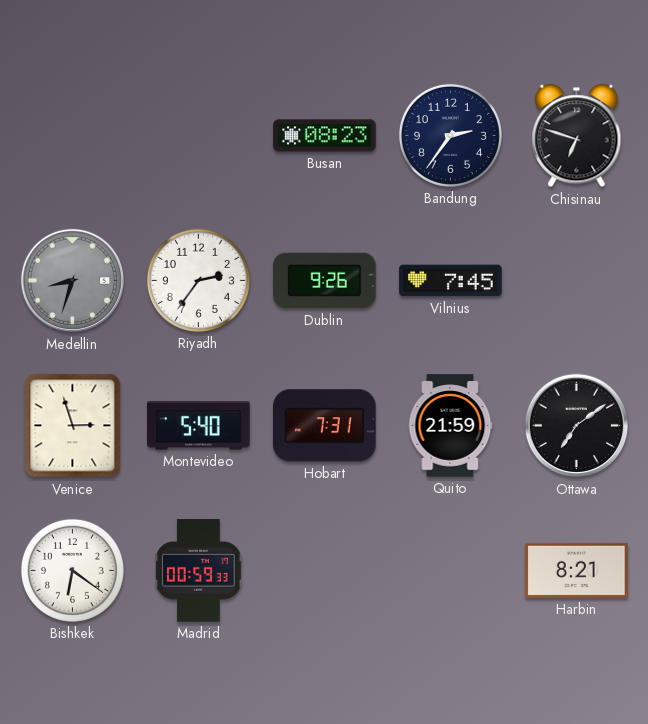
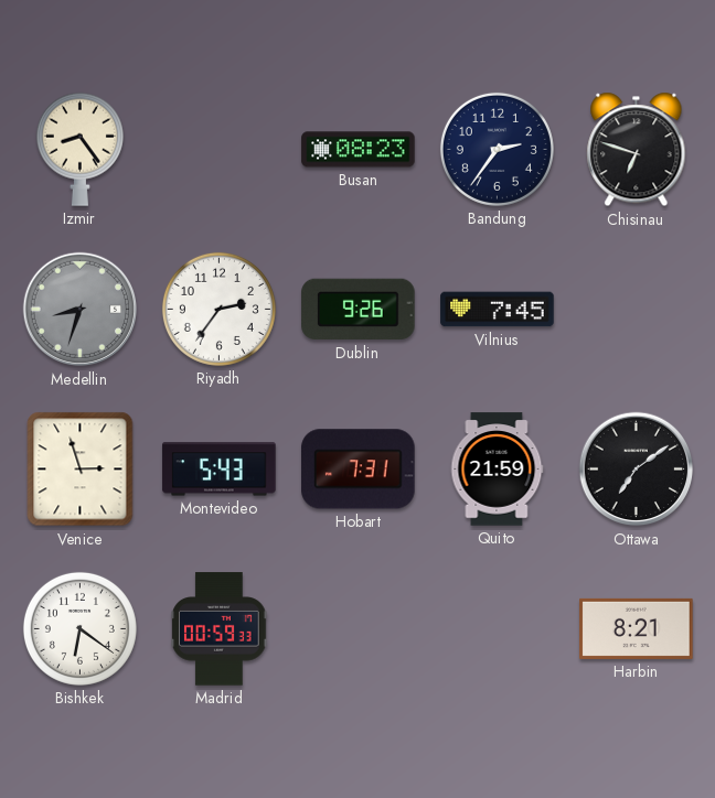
Izmir: none -> 8:24
Montevideo: 5:40 -> 5:43
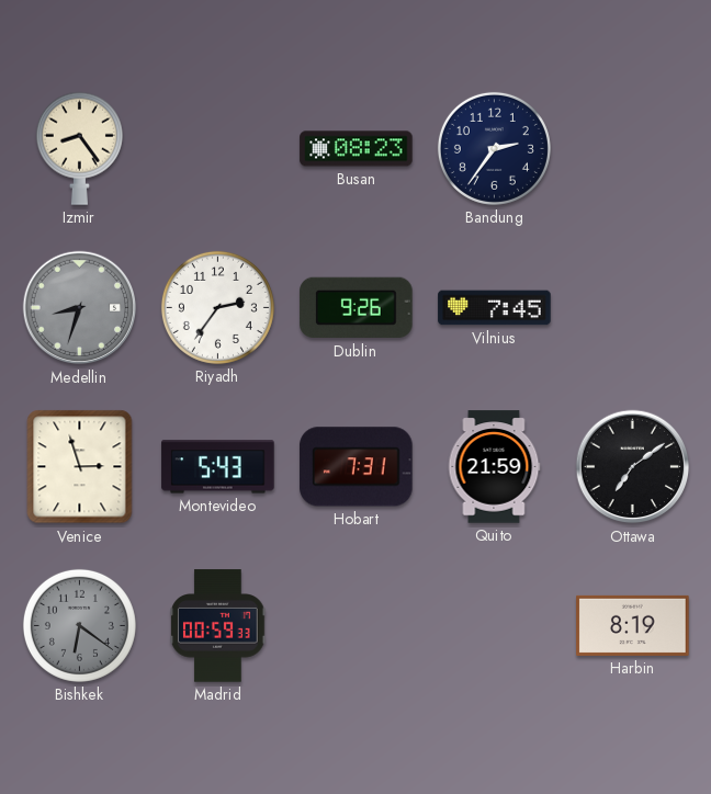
Chisinau: 6:48 -> none
Bishkek dial: white -> grey
Harbin: 8:21 -> 8:19
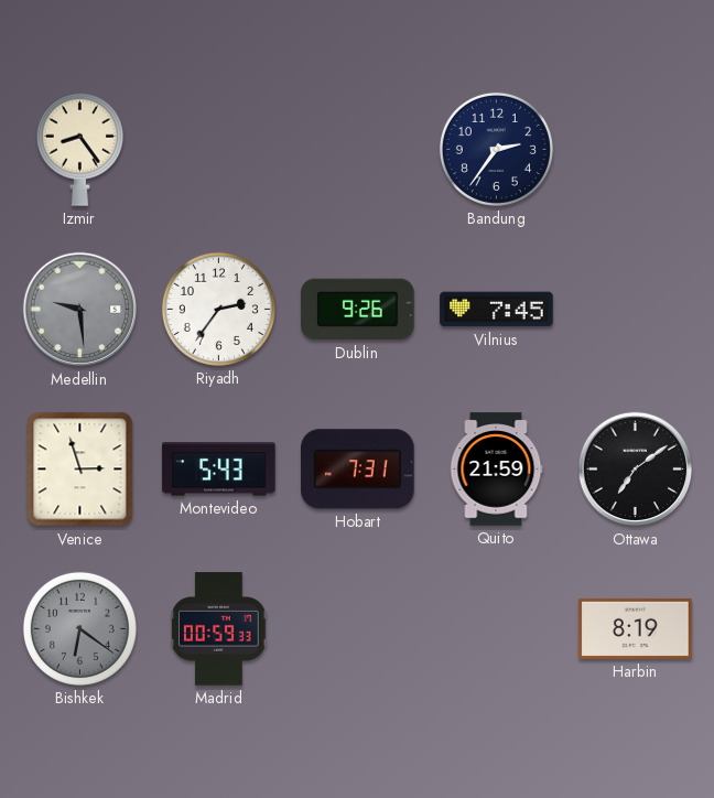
Busan: 08:23 -> none
Medellin: 8:33 -> 9:29
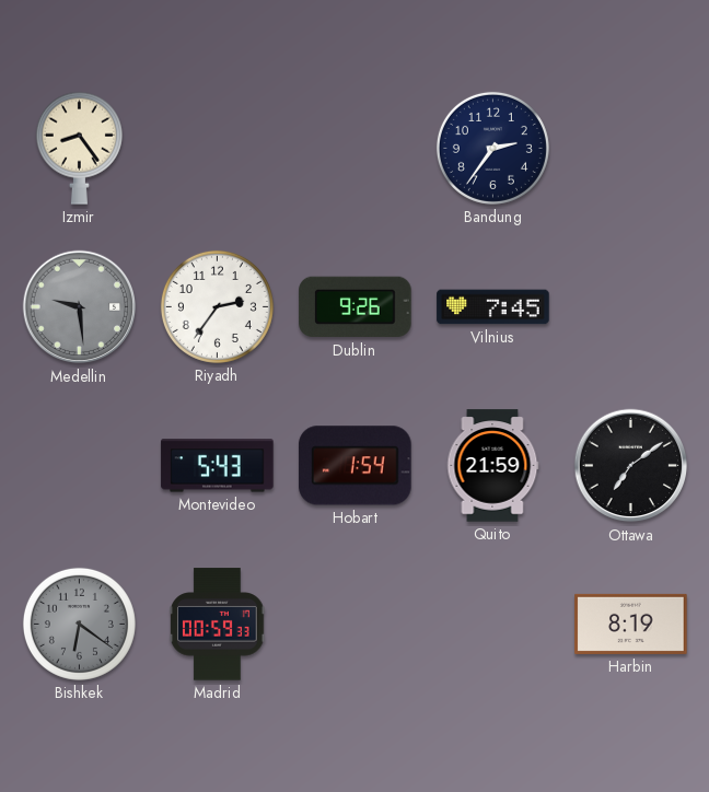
Venice: 2:57 -> none
Hobart: 7:31 -> 1:54
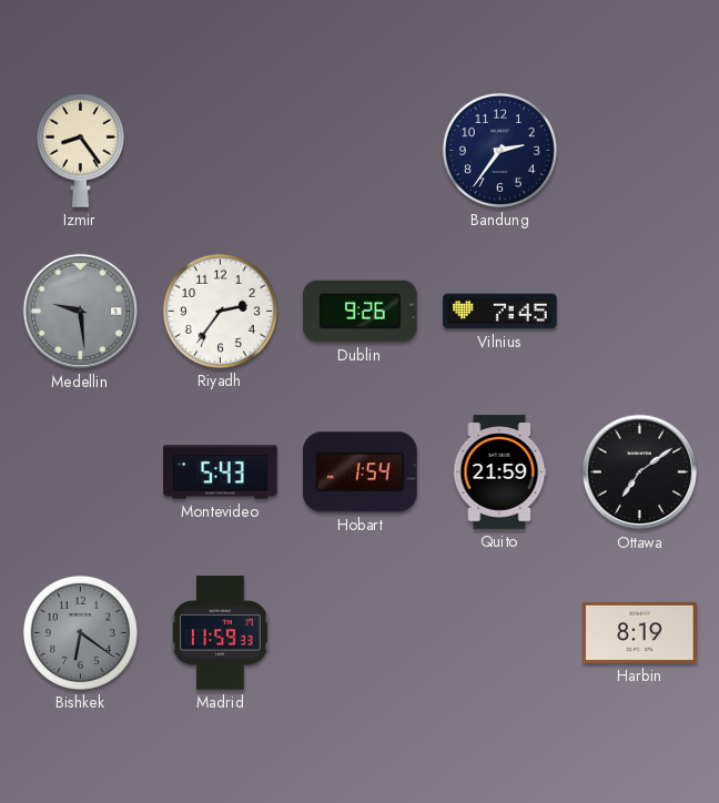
Madrid: 00:59 -> 11:59
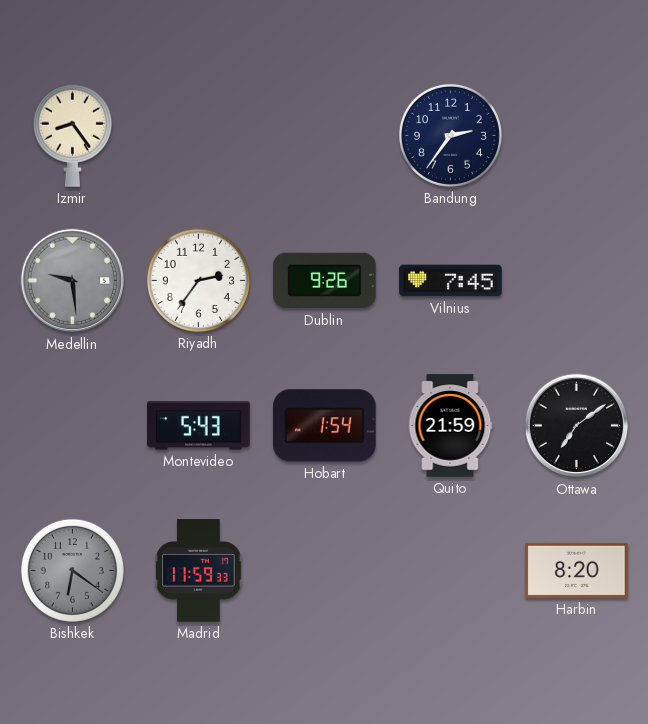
Harbin: 8:19 -> 8:20
